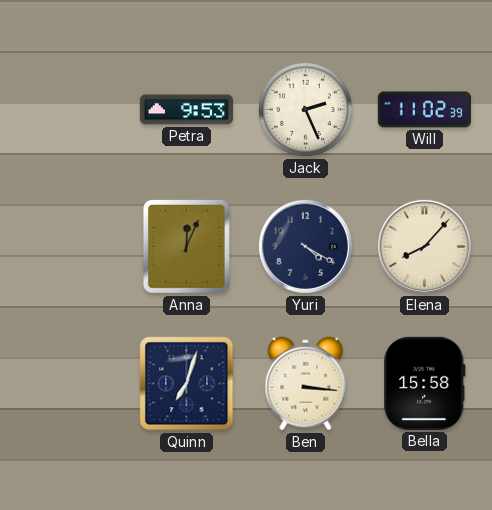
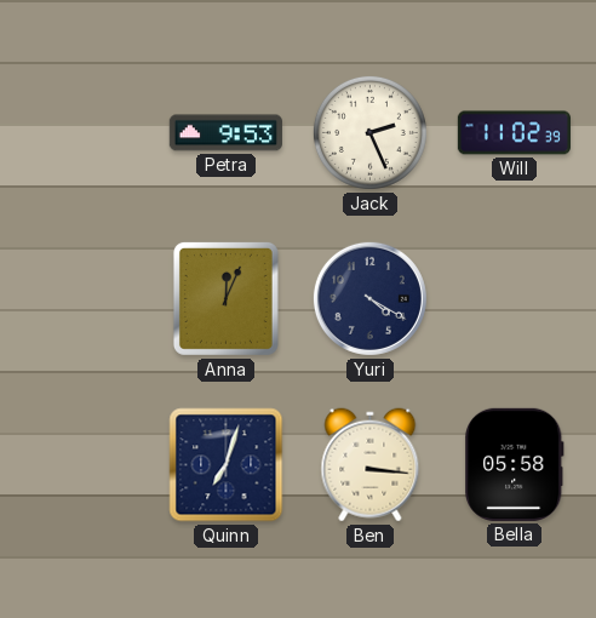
Elena: 8:07 -> none
Bella: 15:58 -> 05:58
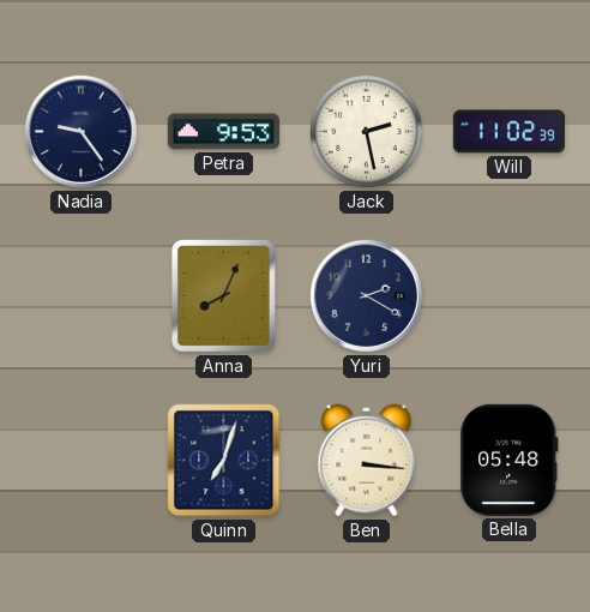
Nadia: none -> 9:24
Jack: 2:26 -> 2:28
Anna: 12:04 -> 8:04
Yuri: 4:20 -> 2:20
Bella: 05:58 -> 05:48
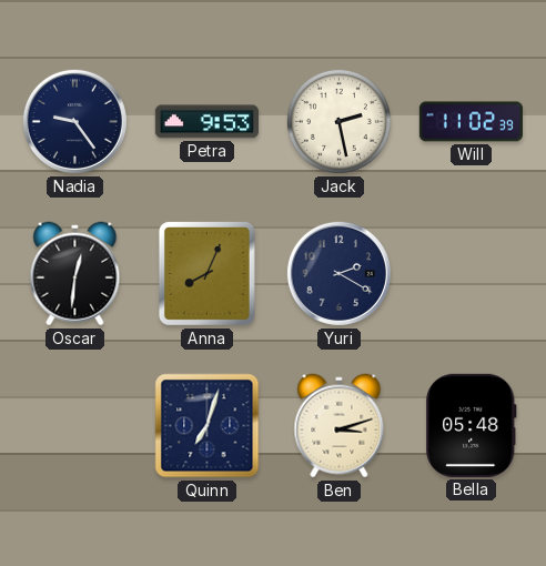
Oscar: none -> 12:31
Ben: 3:16 -> 3:12
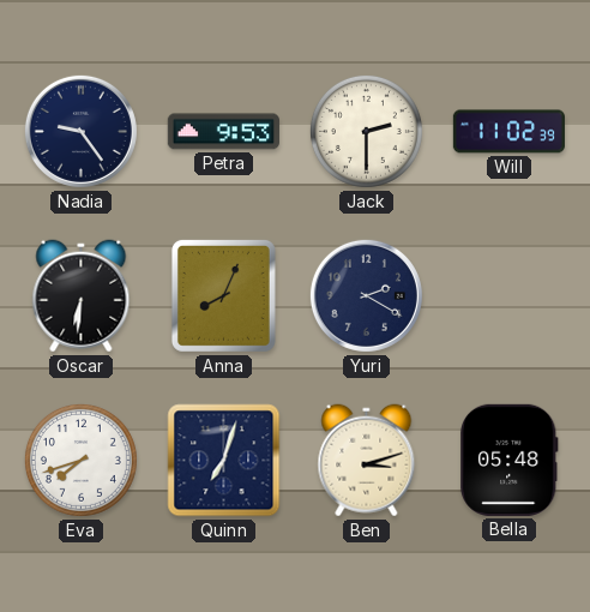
Jack: 2:28 -> 2:30
Oscar: 12:31 -> 6:31
Eva: none -> 7:42
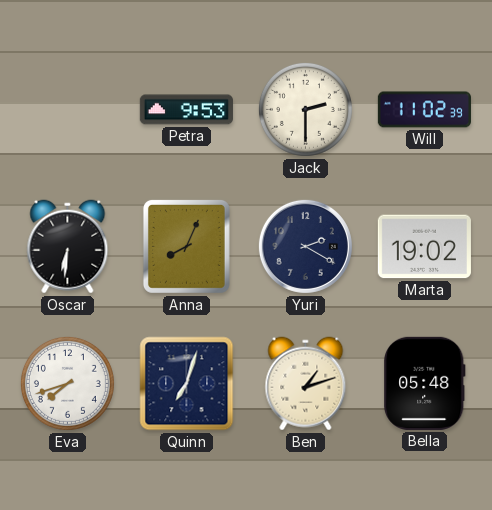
Nadia: 9:24 -> none
Marta: none -> 19:02
Ben: 3:12 -> 1:12
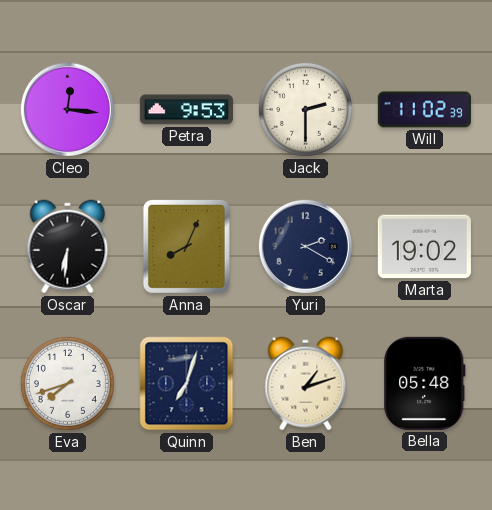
Cleo: none -> 12:16
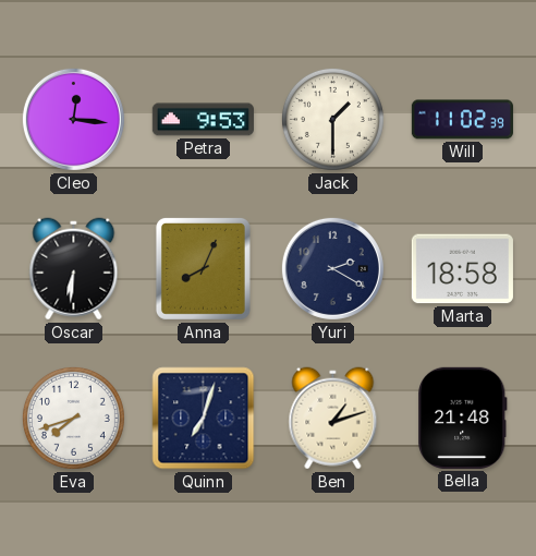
Jack: 2:30 -> 1:30
Marta: 19:02 -> 18:58
Bella: 05:48 -> 21:48
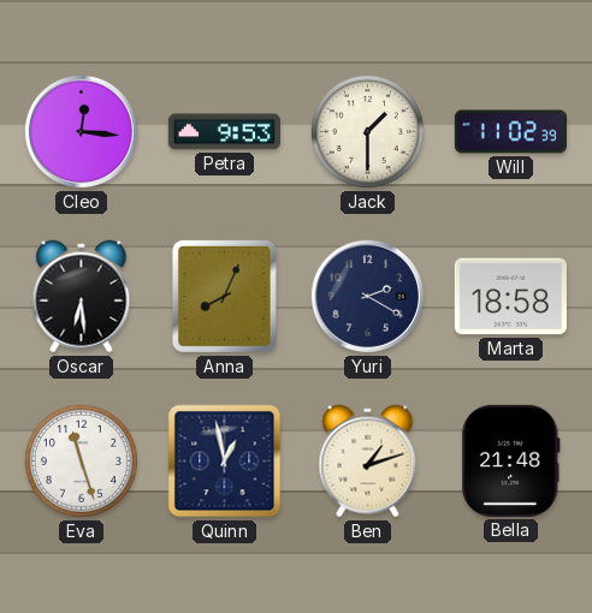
Oscar: 6:31 -> 6:29
Eva: 7:42 -> 11:27
Quinn: 7:03 -> 12:58
